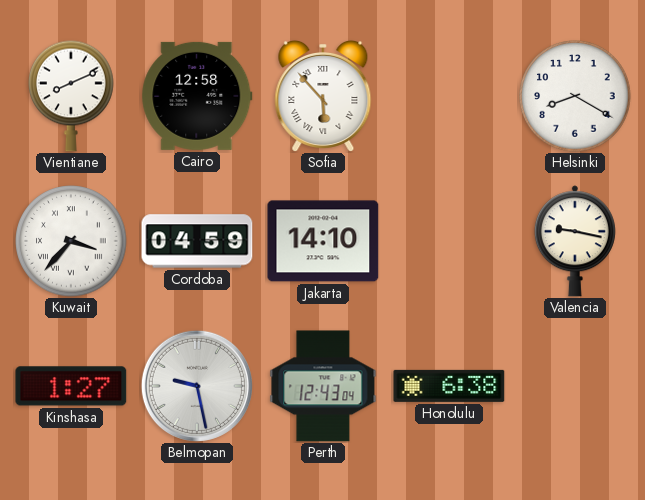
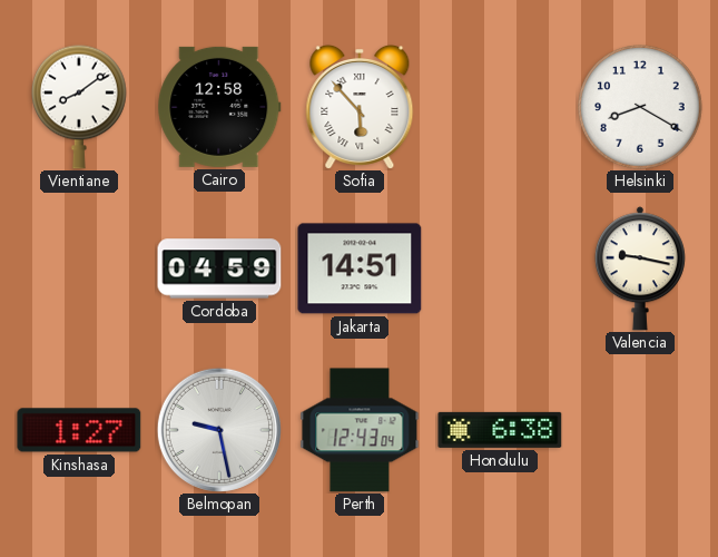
Vientiane: 8:11 -> 8:09
Kuwait: 3:37 -> none
Jakarta: 14:10 -> 14:51
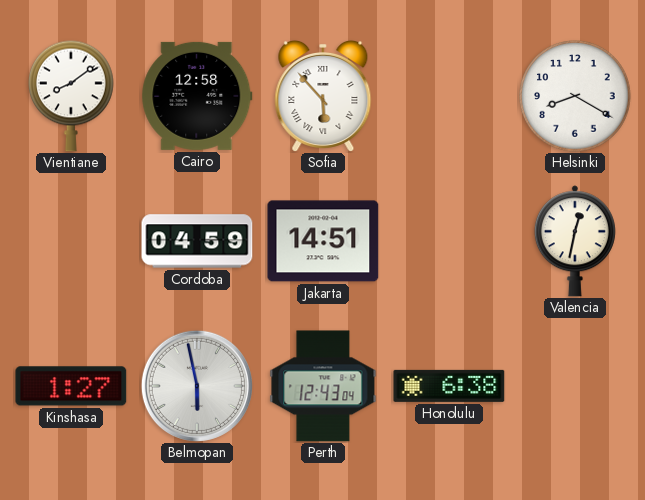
Valencia: 9:17 -> 12:32
Belmopan: 9:28 -> 5:58
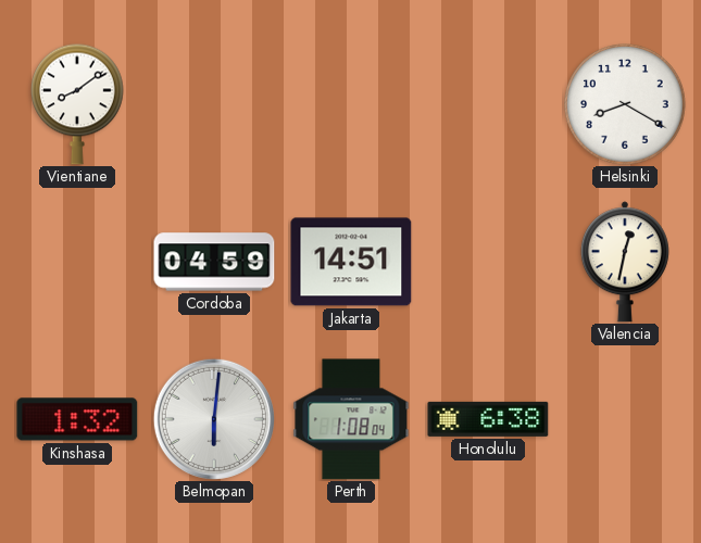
Cairo: 12:58 -> none
Sofia: 5:53 -> none
Kinshasa: 1:27 -> 1:32
Belmopan: 5:58 -> 6:01
Perth: 12:43 -> 1:08
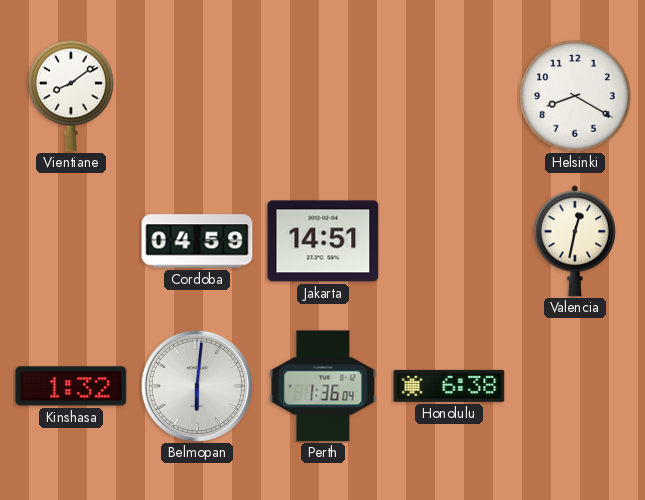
Perth: 1:08 -> 1:36
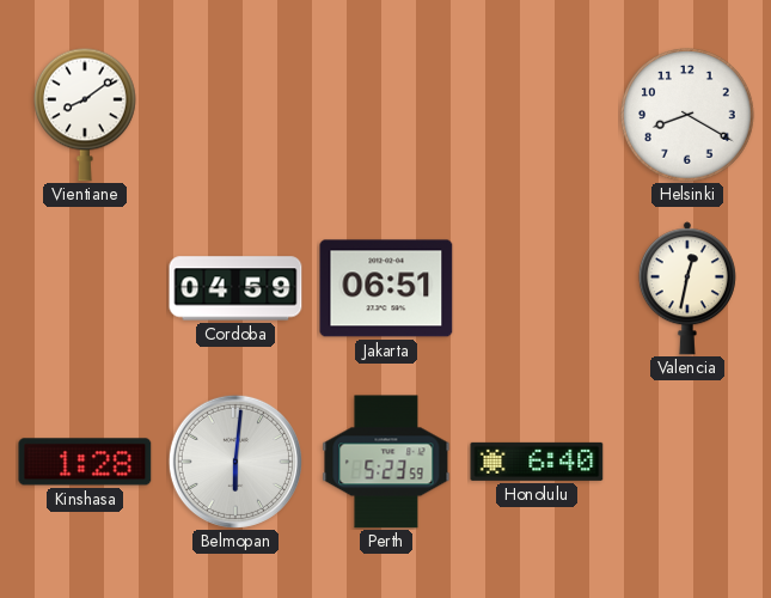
Jakarta: 14:51 -> 06:51
Kinshasa: 1:32 -> 1:28
Perth: 1:36 -> 5:23
Honolulu: 6:38 -> 6:40
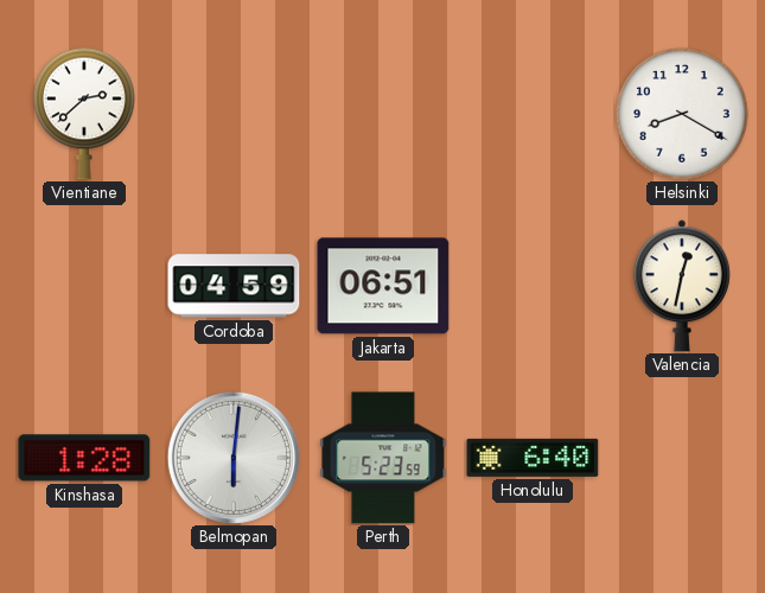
Vientiane: 8:09 -> 2:38
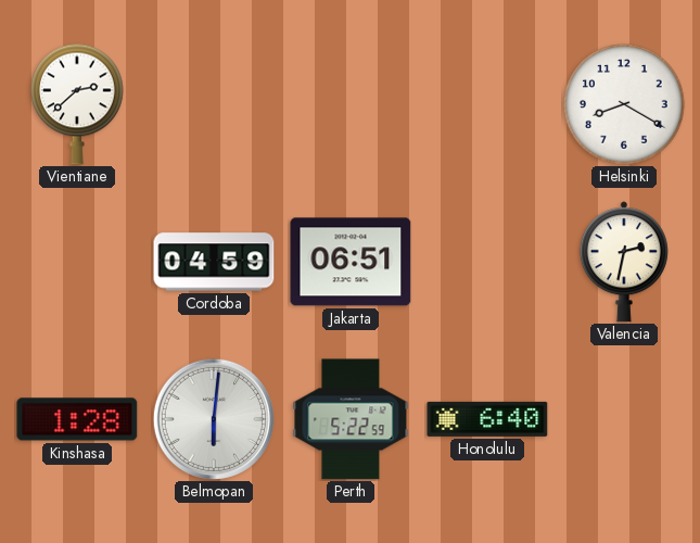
Valencia: 12:32 -> 2:32
Perth: 5:23 -> 5:22
